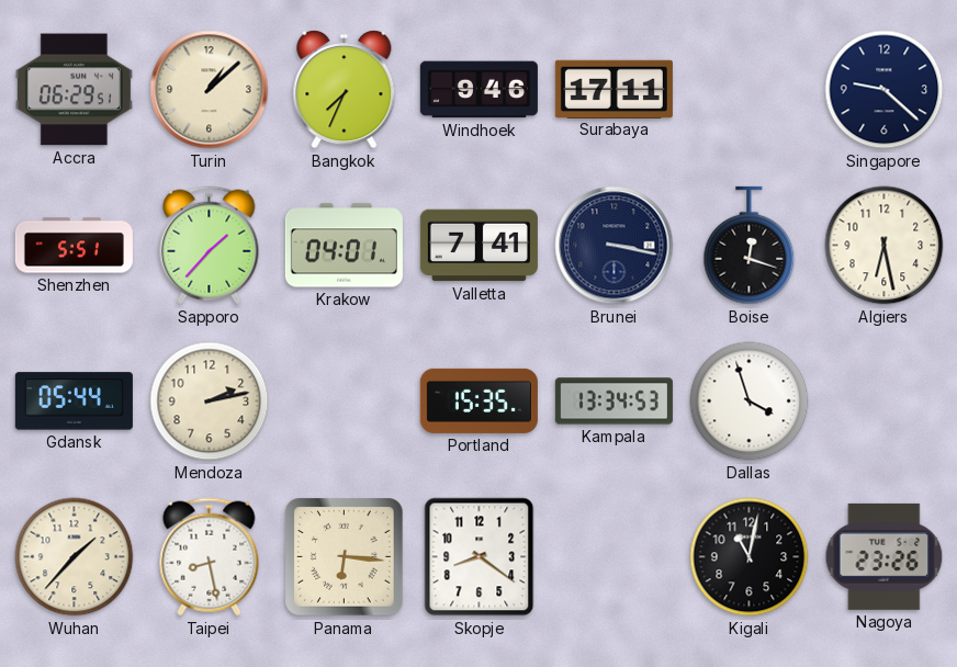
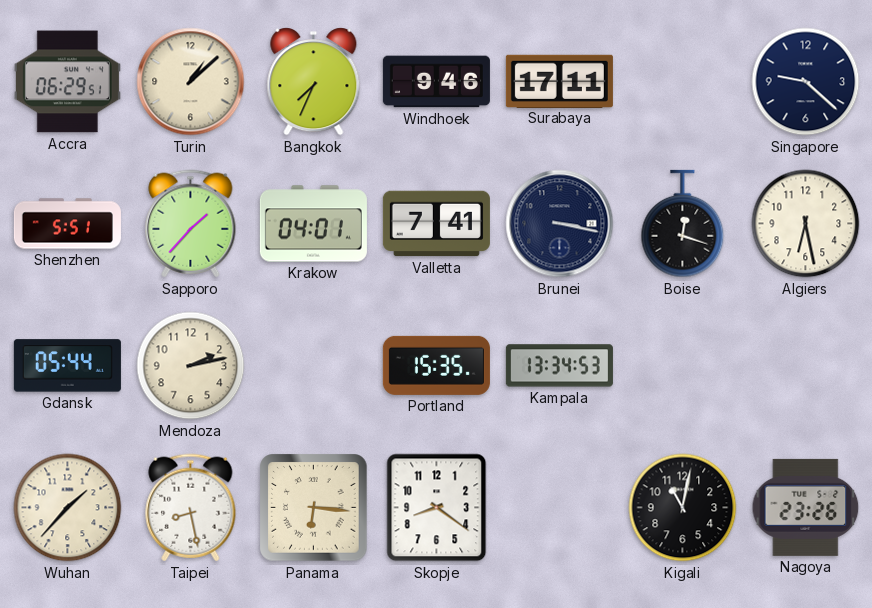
Dallas: 3:57 -> none
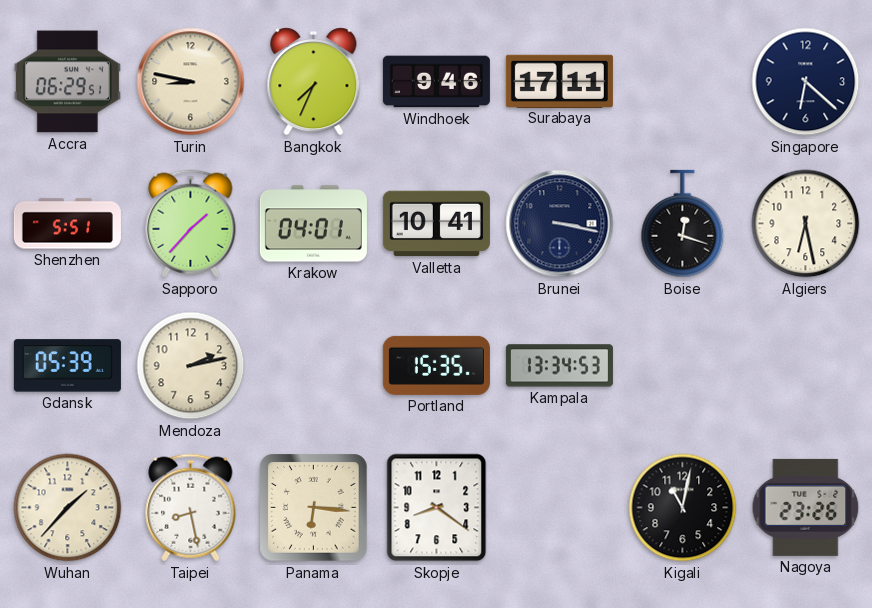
Turin: 1:08 -> 8:47
Singapore: 9:22 -> 6:22
Valletta: 7:41 -> 10:41
Gdansk: 05:44 -> 05:39
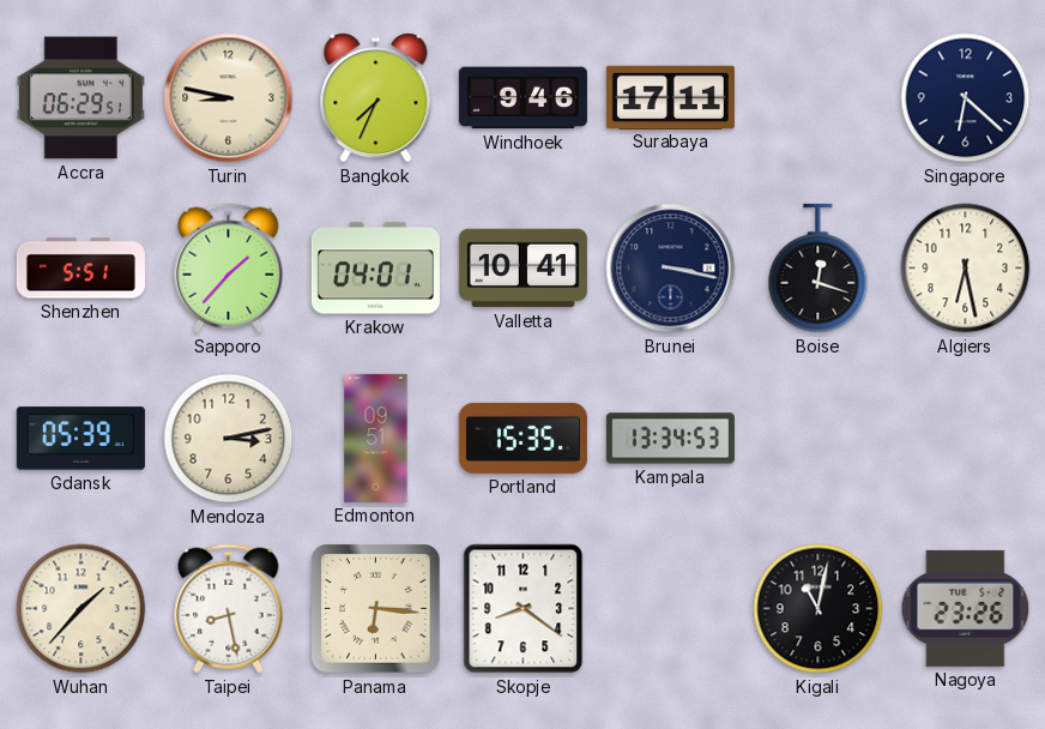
Mendoza: 2:13 -> 3:13
Edmonton: none -> 09:51
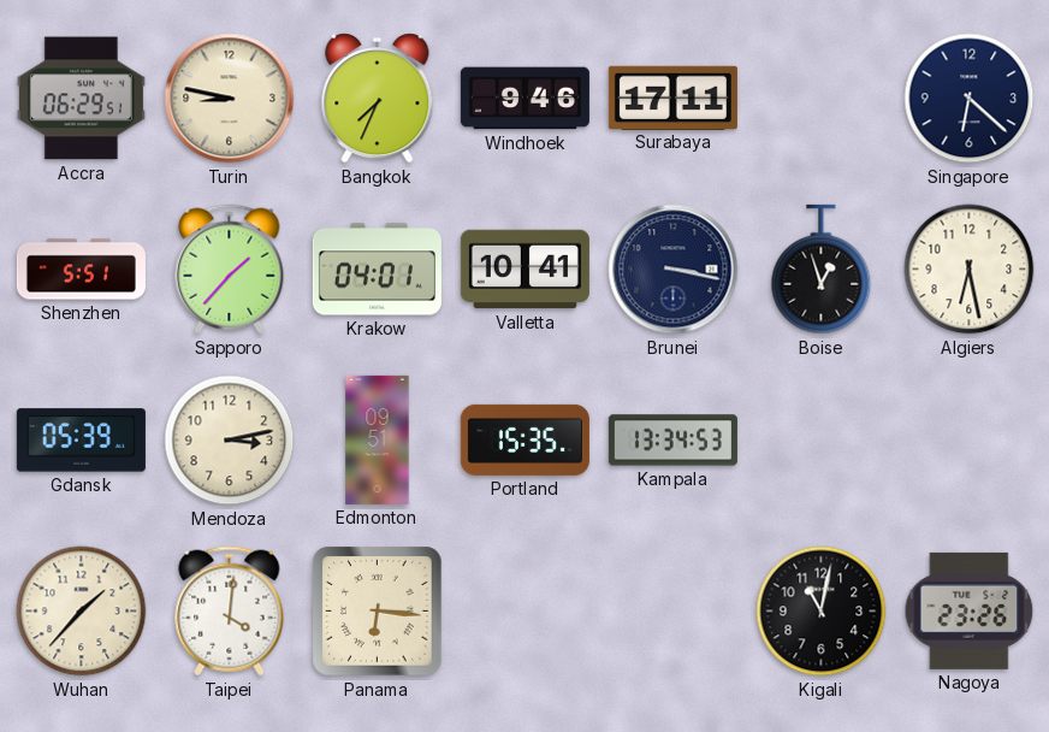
Boise: 12:18 -> 12:57
Taipei: 8:28 -> 4:01
Skopje: 8:21 -> none
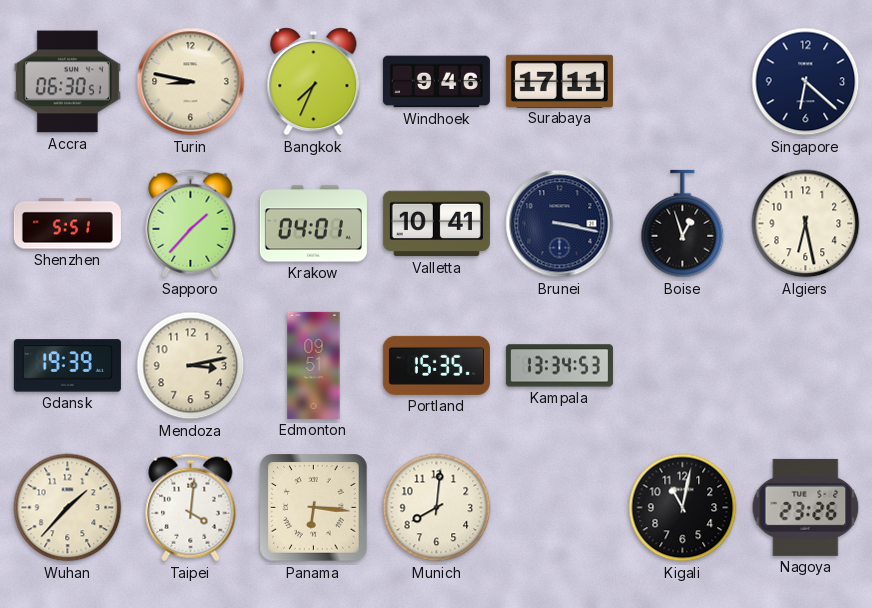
Accra: 06:29 -> 06:30
Gdansk: 05:39 -> 19:39
Munich: none -> 8:01
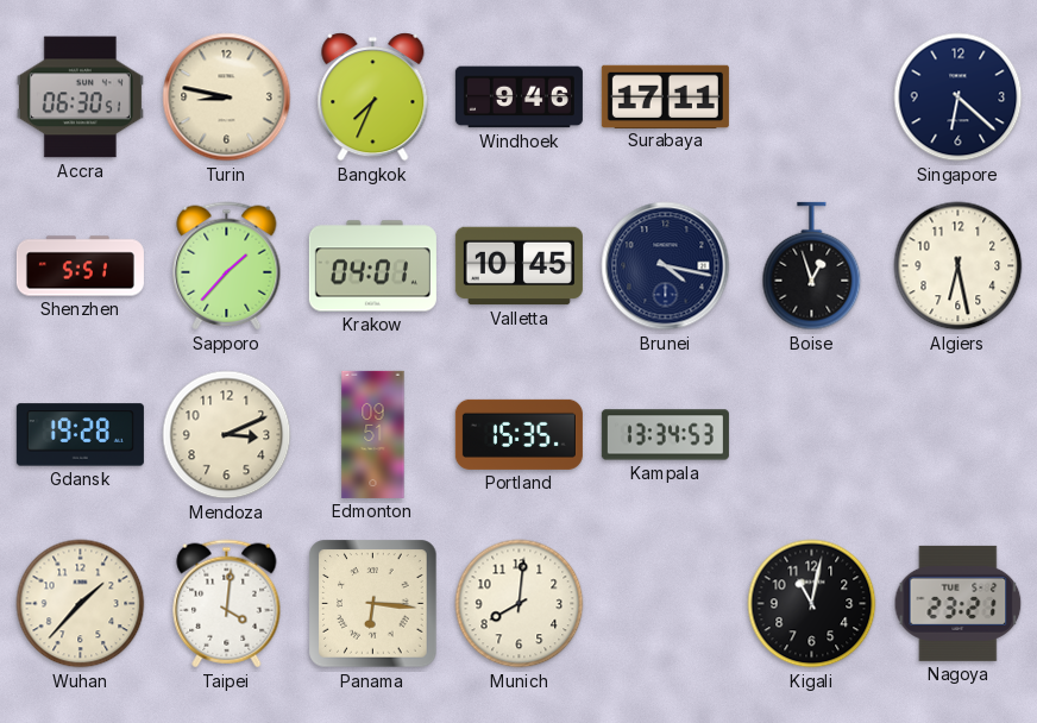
Valletta: 10:41 -> 10:45
Brunei: 3:17 -> 4:17
Gdansk: 19:39 -> 19:28
Mendoza: 3:13 -> 3:11
Nagoya: 23:26 -> 23:21
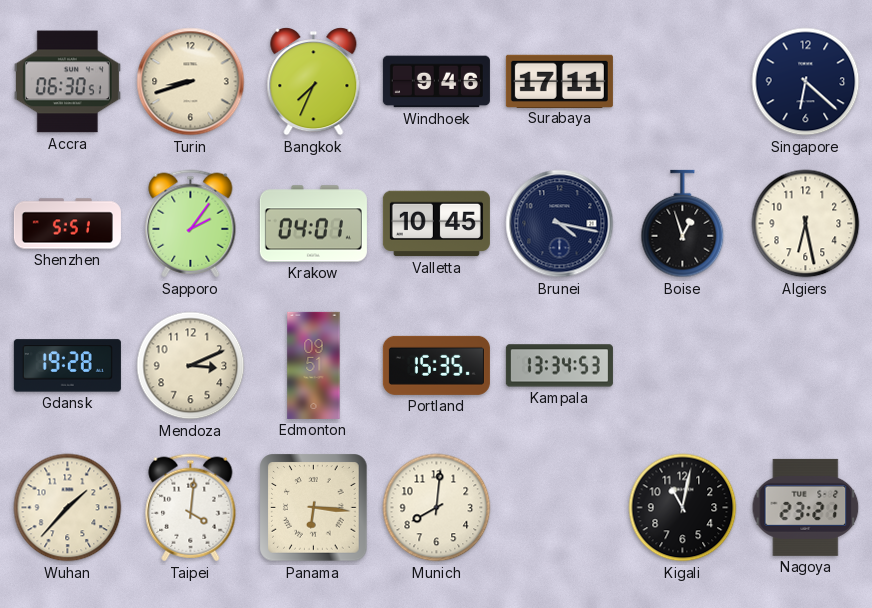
Turin: 8:47 -> 8:42
Sapporo: 1:37 -> 2:06
